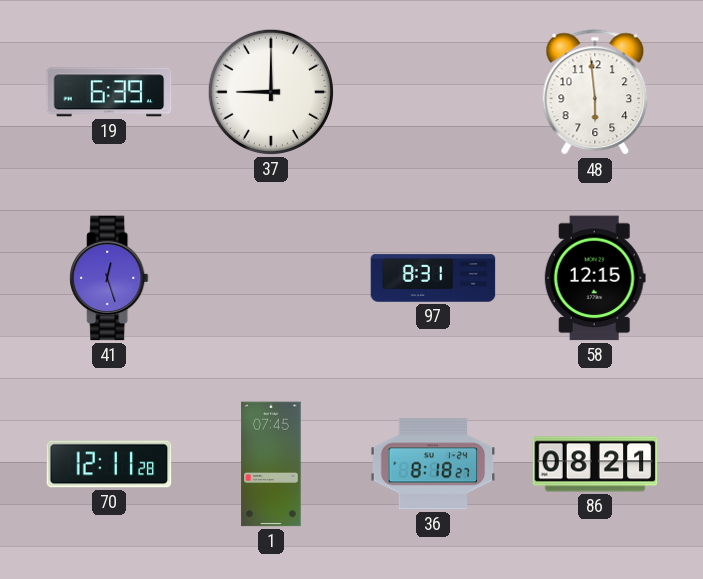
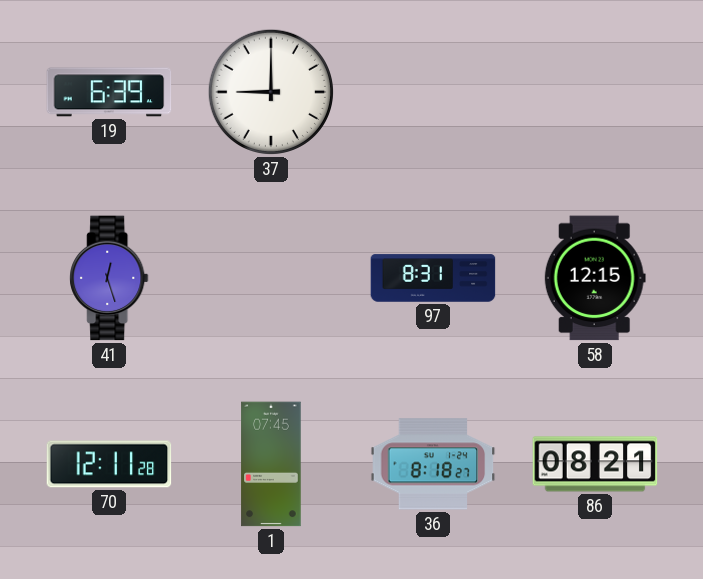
48: 5:59 -> none
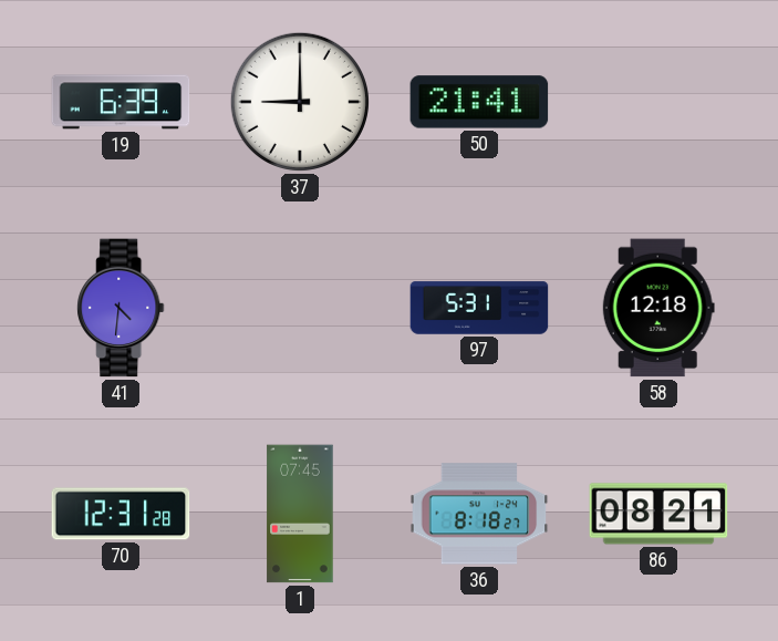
50: none -> 21:41
41: 12:27 -> 4:31
97: 8:31 -> 5:31
58: 12:15 -> 12:18
70: 12:11 -> 12:31
